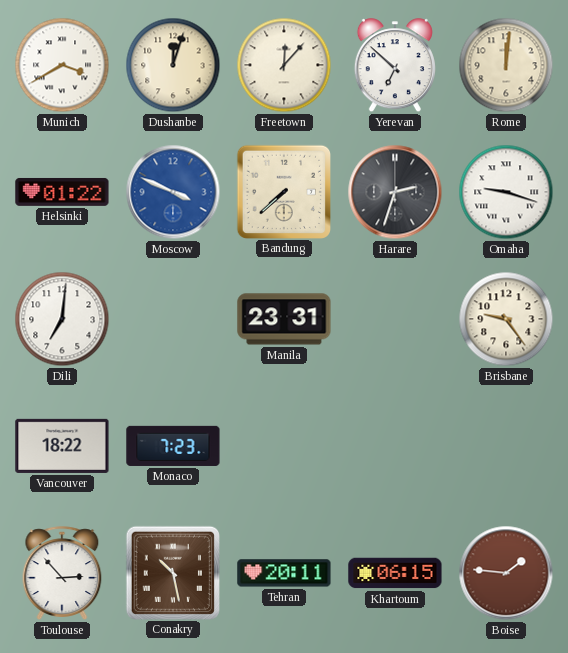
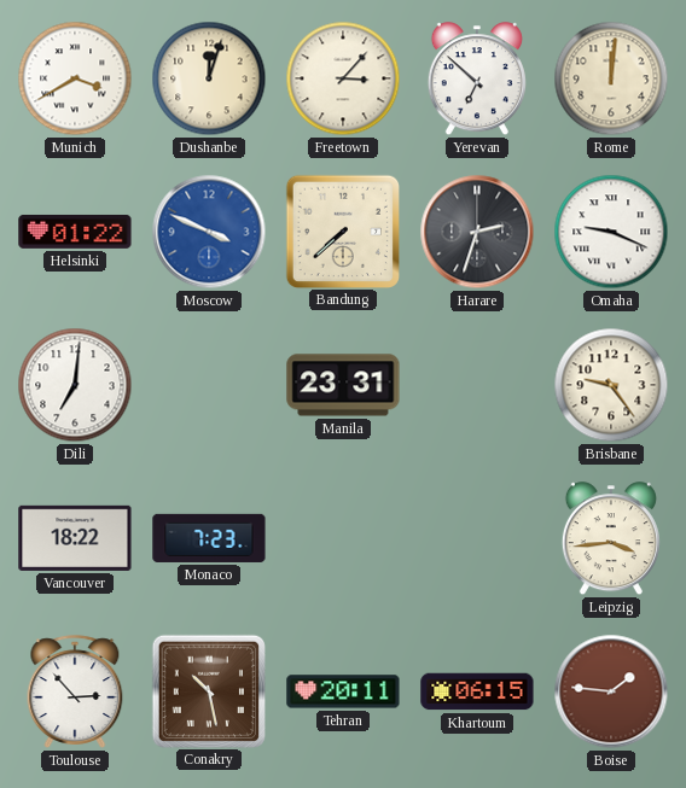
Freetown: 12:07 -> 3:07
Omaha: 9:18 -> 9:19
Leipzig: none -> 3:44
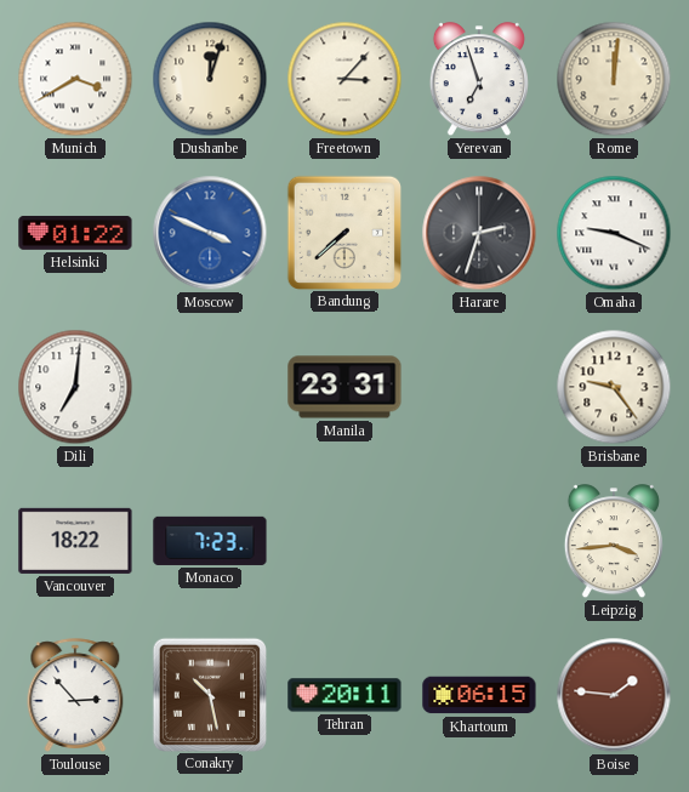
Yerevan: 6:52 -> 6:57
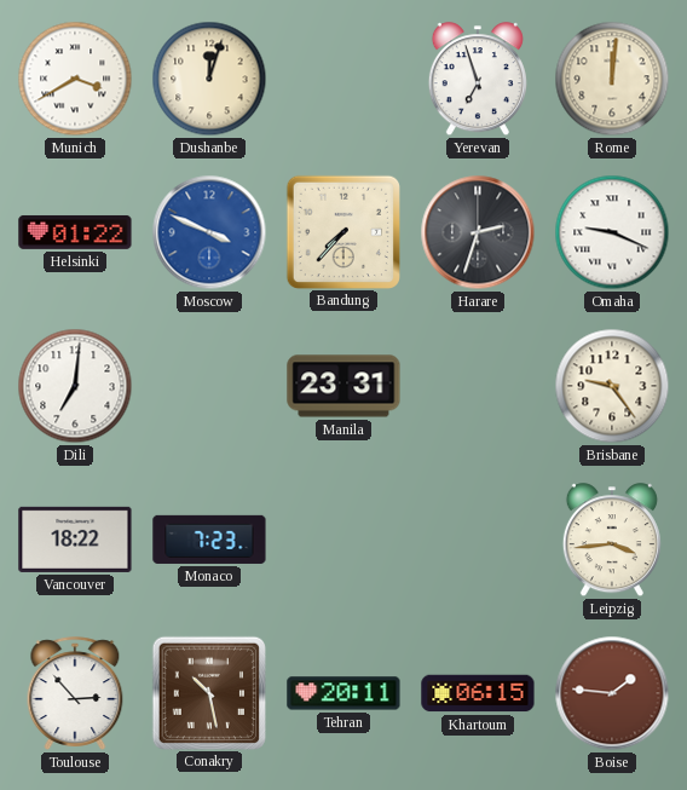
Freetown: 3:07 -> none
Bandung: 7:38 -> 7:37
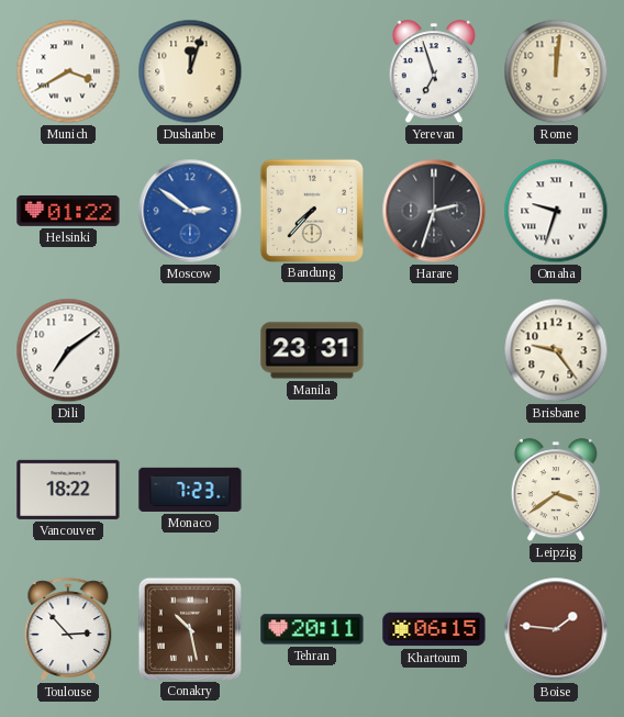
Moscow: 3:49 -> 2:51
Omaha: 9:19 -> 9:33
Dili: 7:01 -> 7:09
Leipzig: 3:44 -> 3:39
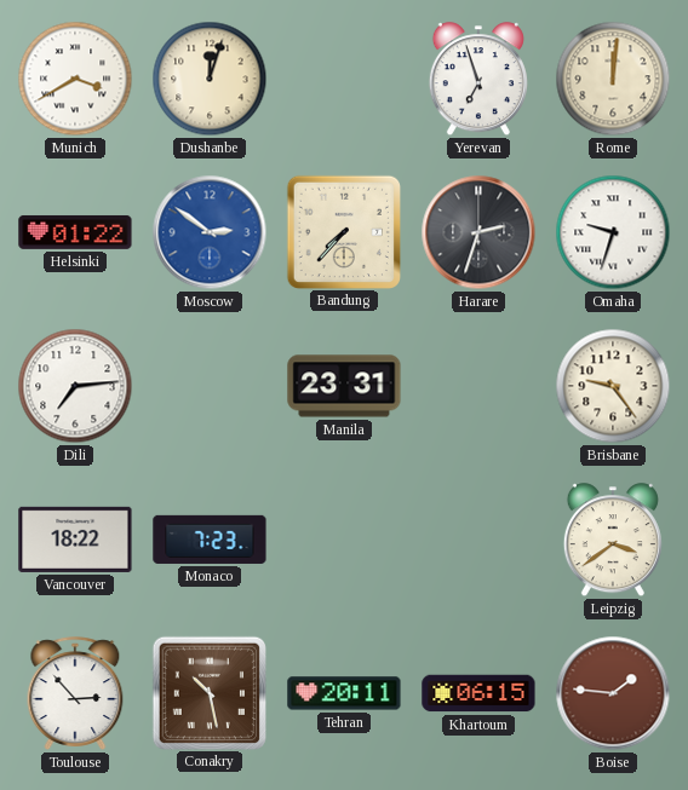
Dili: 7:09 -> 7:14
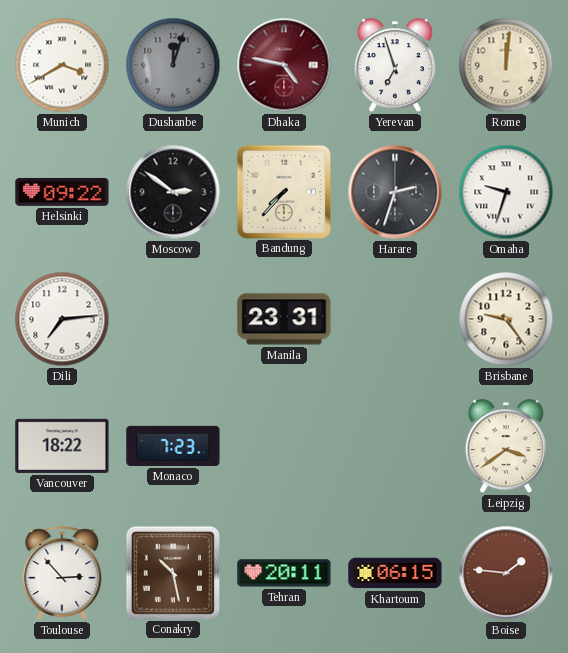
Dushanbe dial: cream -> grey
Dhaka: none -> 4:47
Helsinki: 01:22 -> 09:22
Moscow dial: blue -> black
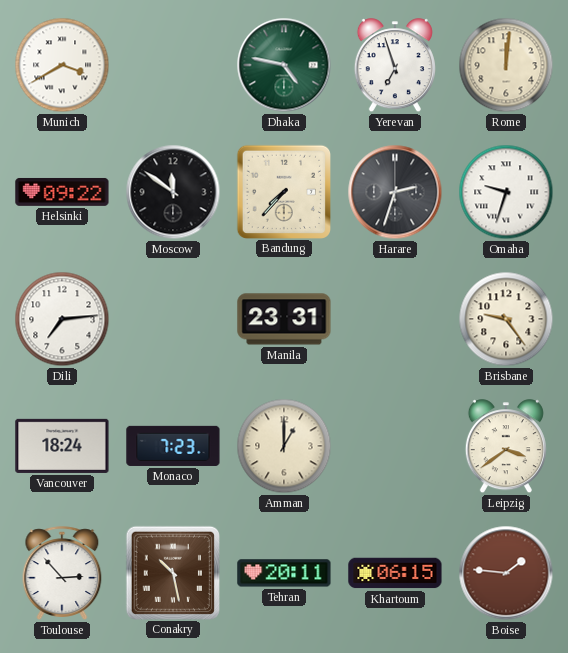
Dushanbe: 12:03 -> none
Dhaka dial: burgundy -> green
Moscow: 2:51 -> 11:51
Vancouver: 18:22 -> 18:24
Amman: none -> 1:00
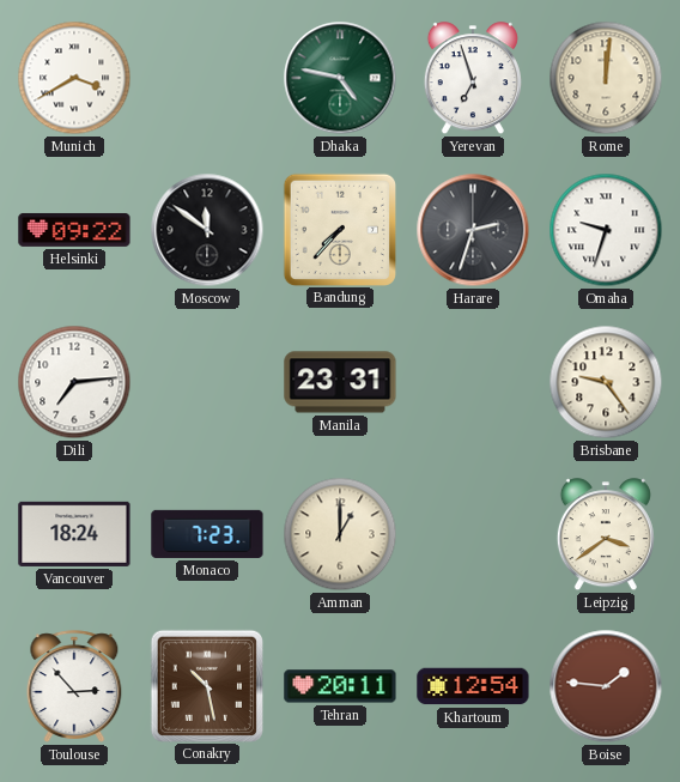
Khartoum: 06:15 -> 12:54
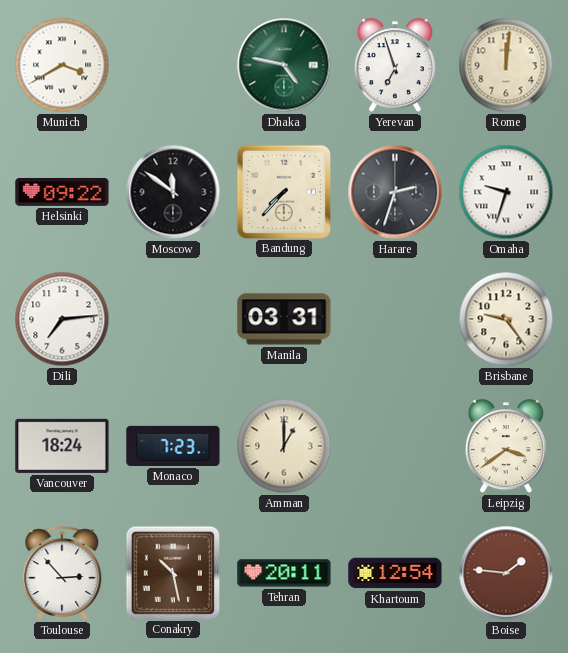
Manila: 23:31 -> 03:31
